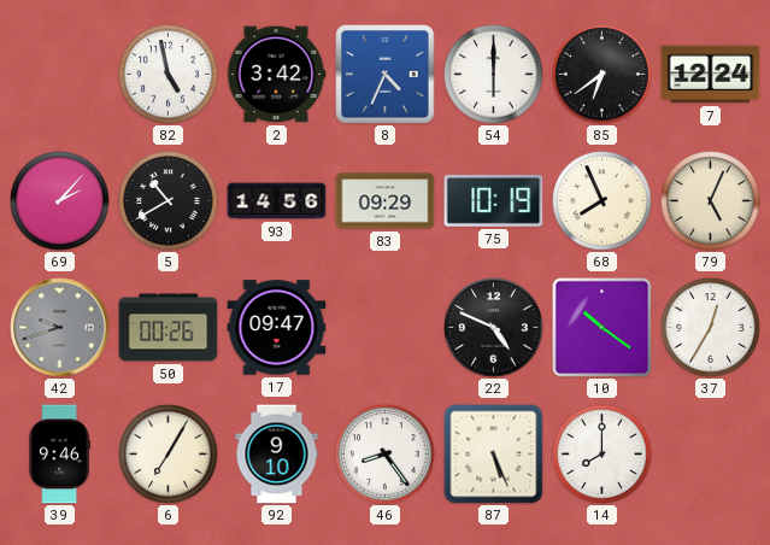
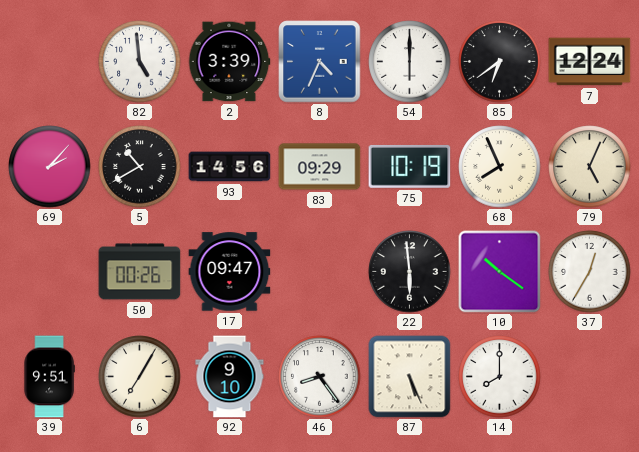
82: 4:58 -> 4:59
2: 3:42 -> 3:39
42: 9:42 -> none
22: 4:49 -> 5:59
39: 9:46 -> 9:51
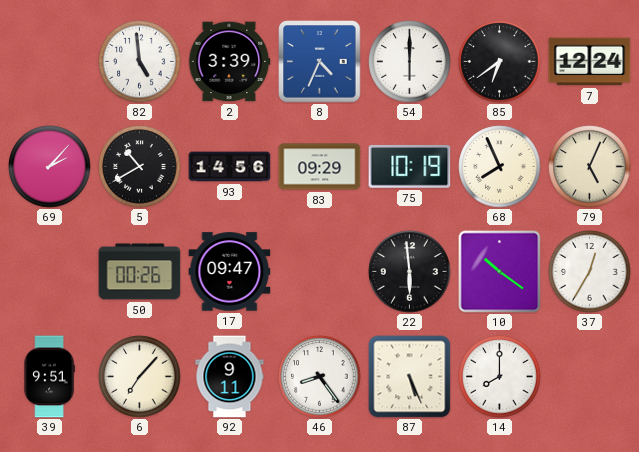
6: 7:05 -> 7:07
92: 9:10 -> 9:11
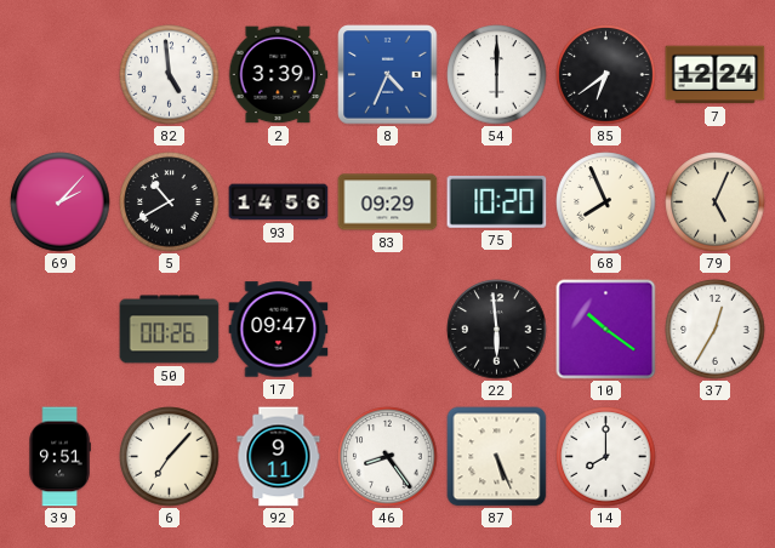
75: 10:19 -> 10:20
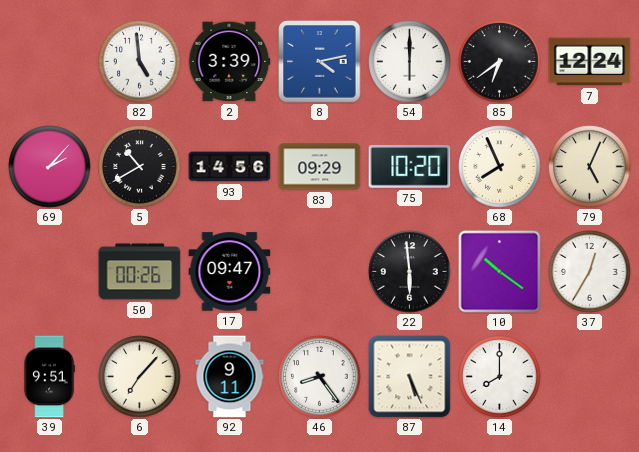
8: 4:34 -> 4:13
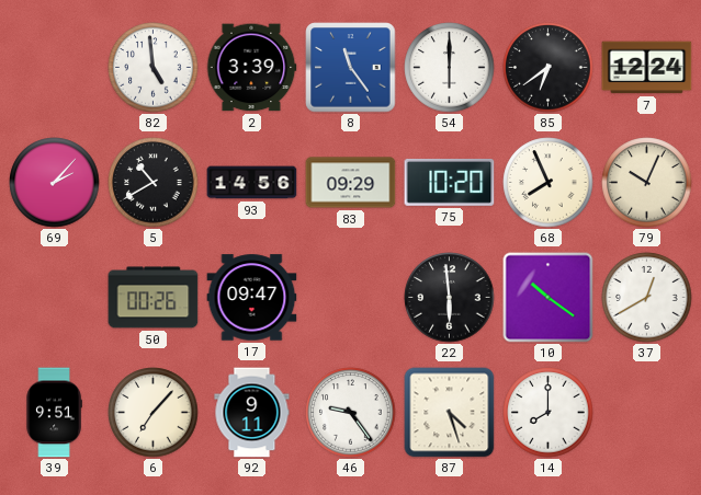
8: 4:13 -> 11:24
79: 5:04 -> 10:04
37: 12:35 -> 12:40
46: 8:24 -> 9:24
87: 5:26 -> 4:27
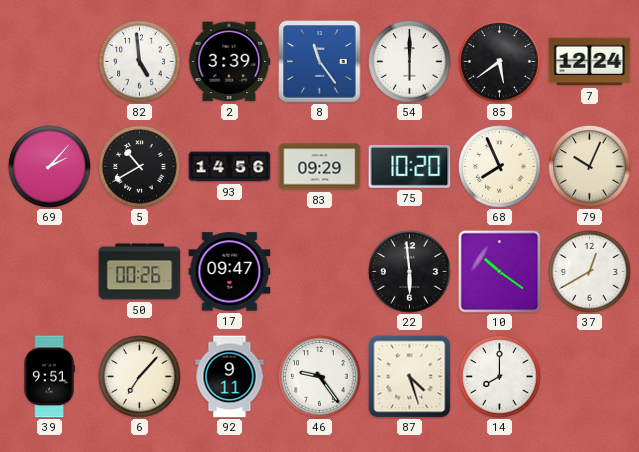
85: 6:39 -> 5:39
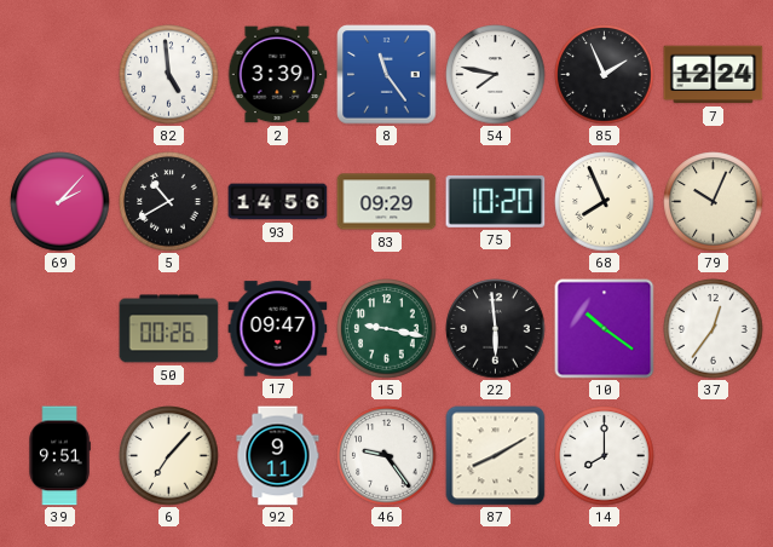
54: 6:00 -> 7:47
85: 5:39 -> 1:56
15: none -> 9:17
37: 12:40 -> 12:36
87: 4:27 -> 8:10
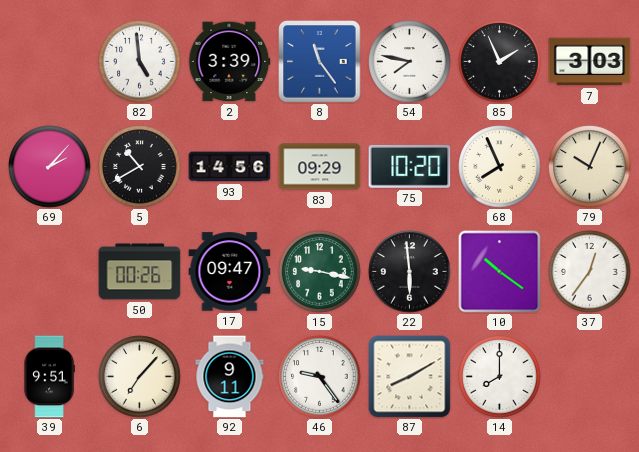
7: 12:24 -> 3:03
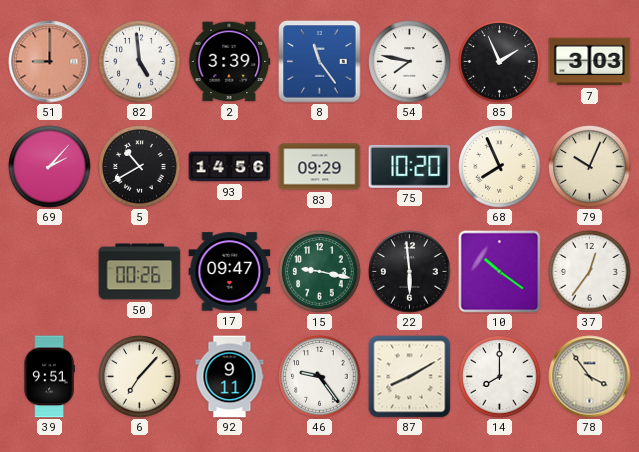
51: none -> 9:00
78: none -> 3:54
